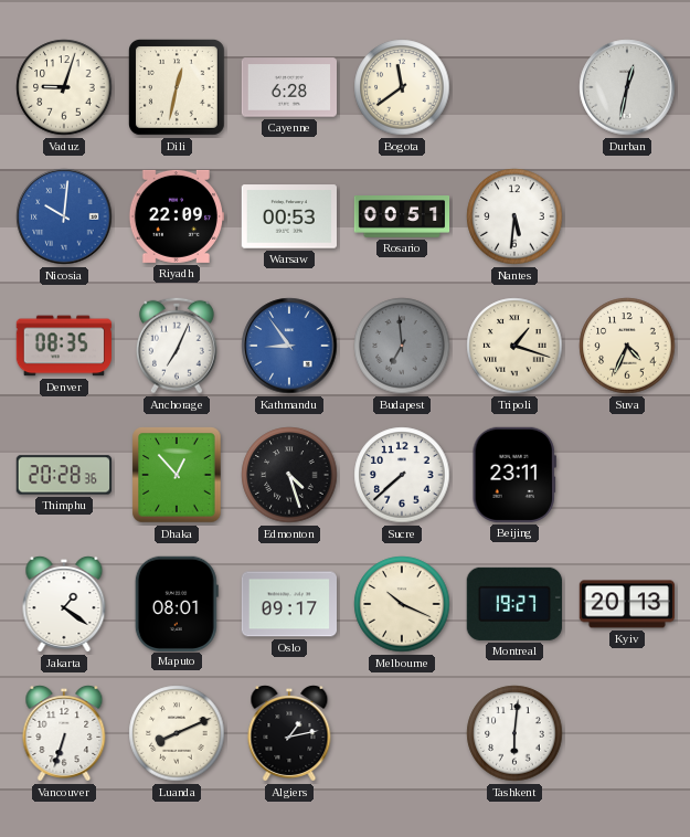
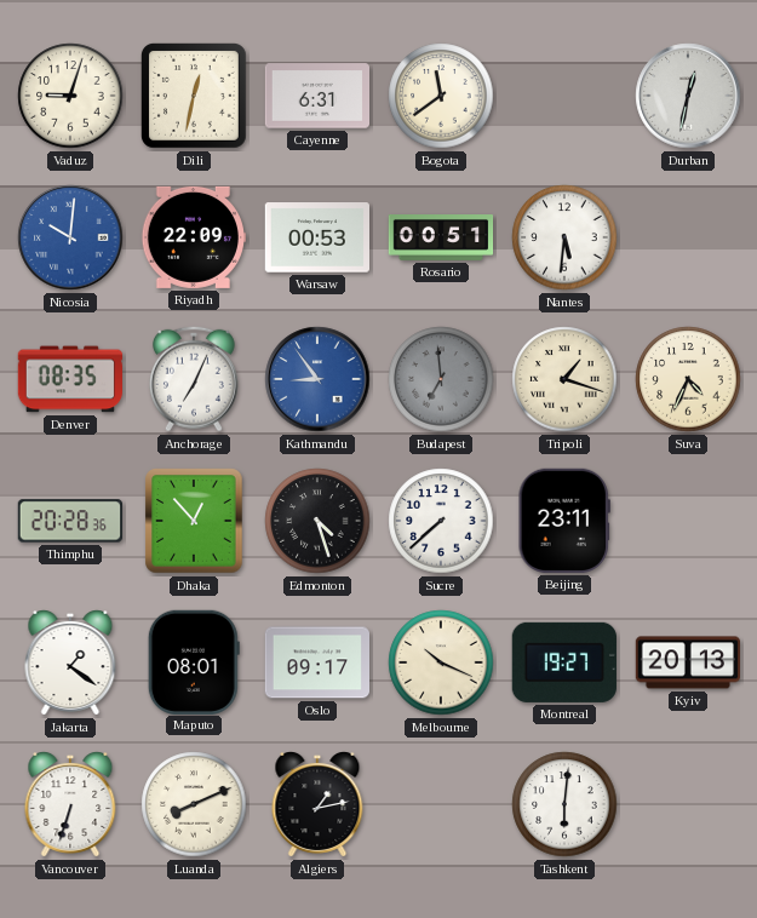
Cayenne: 6:28 -> 6:31
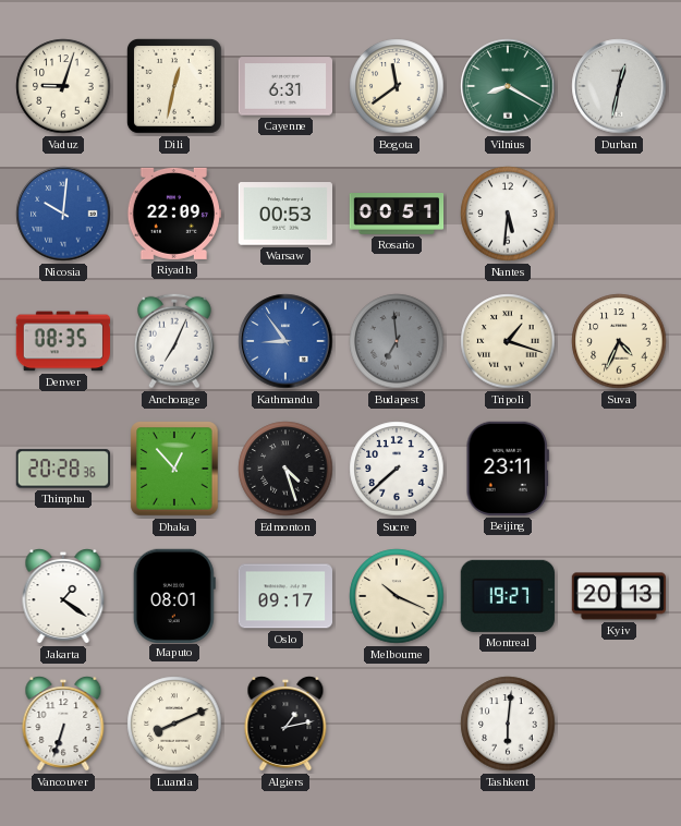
Vilnius: none -> 8:20
